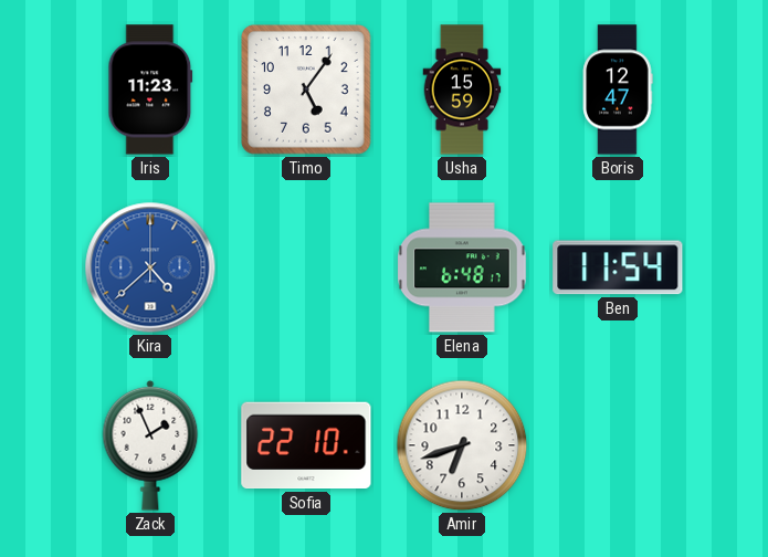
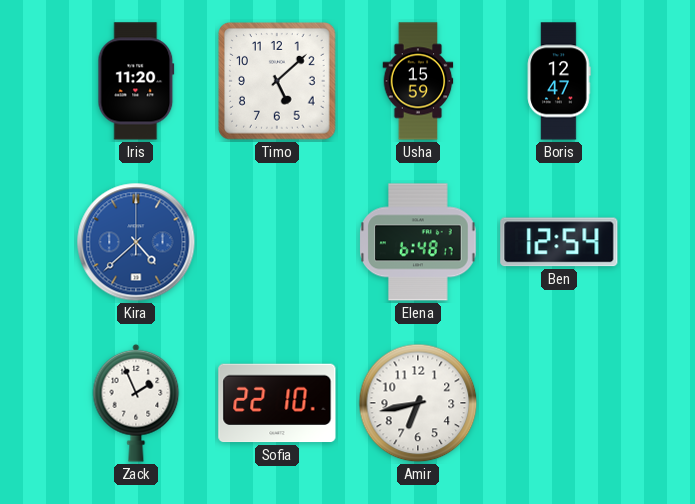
Iris: 11:23 -> 11:20
Timo: 5:06 -> 5:08
Ben: 11:54 -> 12:54
Amir: 6:42 -> 6:43
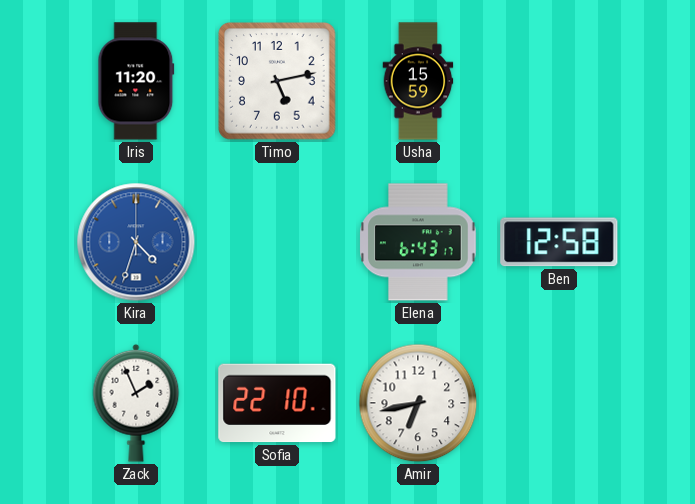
Timo: 5:08 -> 5:13
Boris: 12:47 -> none
Kira: 4:38 -> 4:33
Elena: 6:48 -> 6:43
Ben: 12:54 -> 12:58
